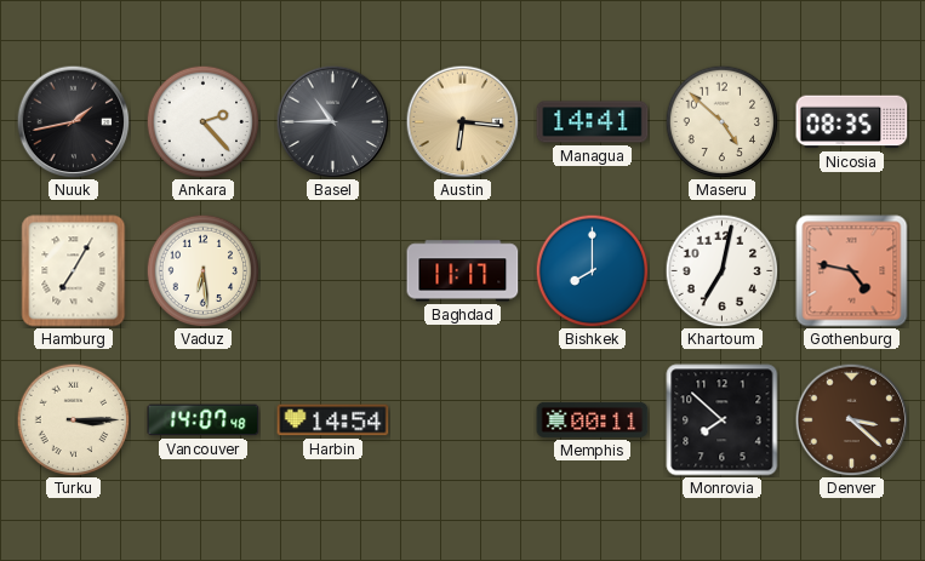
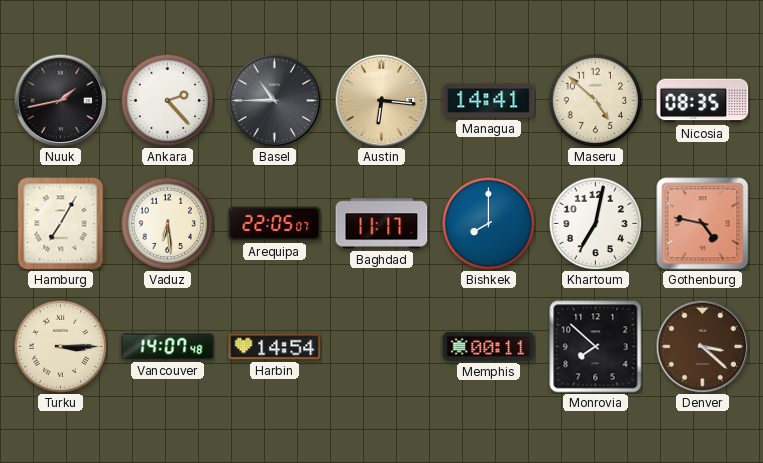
Arequipa: none -> 22:05
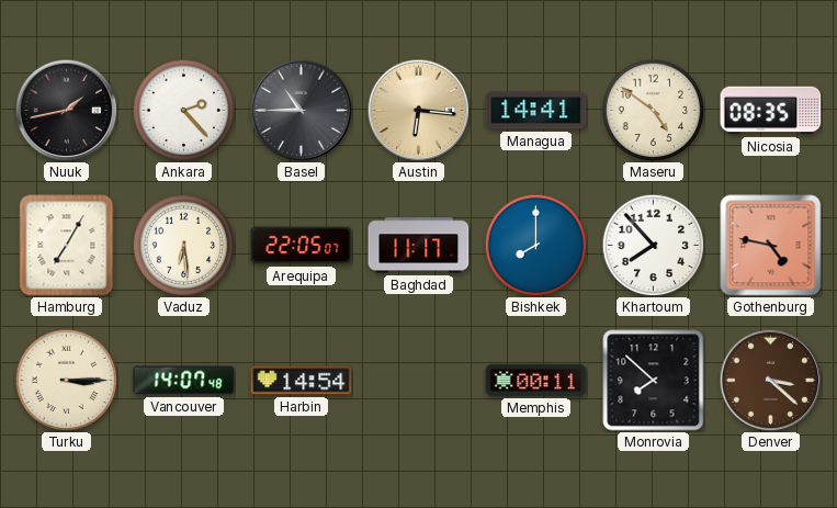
Maseru: 4:52 -> 4:51
Khartoum: 7:02 -> 7:53
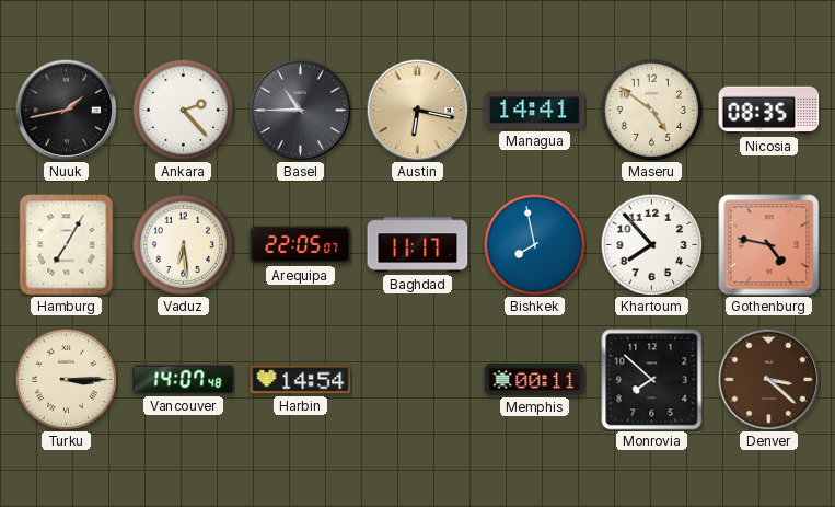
Austin: 6:16 -> 6:17
Bishkek: 8:00 -> 7:58
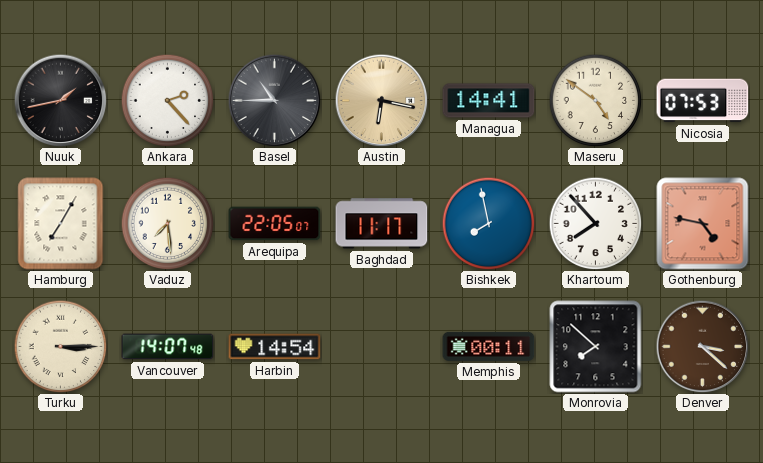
Nicosia: 08:35 -> 07:53
Vaduz: 6:29 -> 7:29
